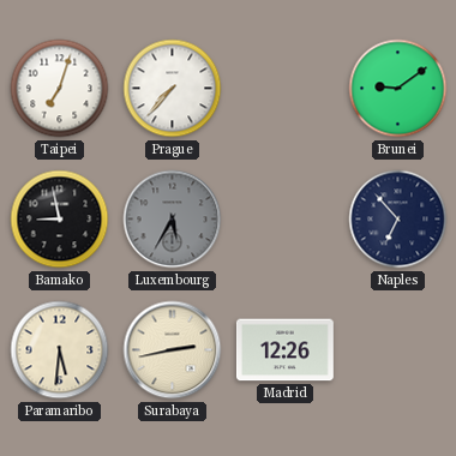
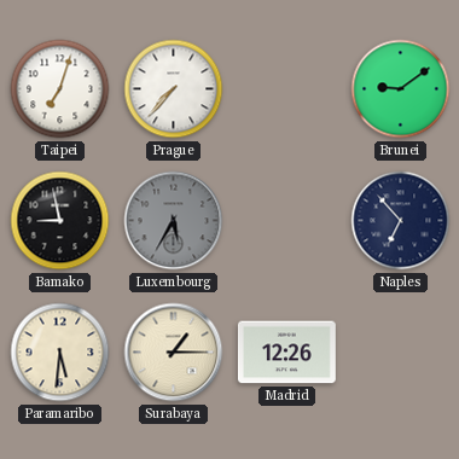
Surabaya: 2:43 -> 1:15
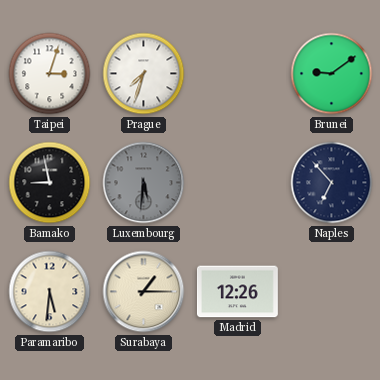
Taipei: 7:03 -> 3:03
Prague: 7:37 -> 7:33
Luxembourg: 5:35 -> 5:31
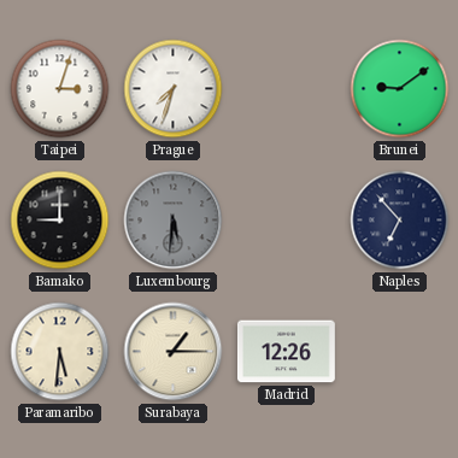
Bamako: 8:58 -> 9:00
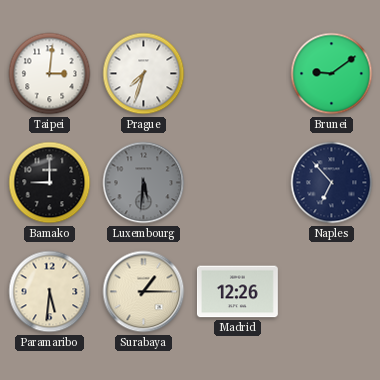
Taipei: 3:03 -> 3:01
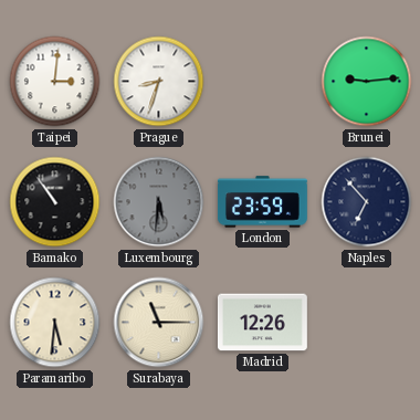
Prague: 7:33 -> 8:33
Brunei: 9:09 -> 9:14
Bamako: 9:00 -> 10:54
London: none -> 23:59
Surabaya: 1:15 -> 11:15
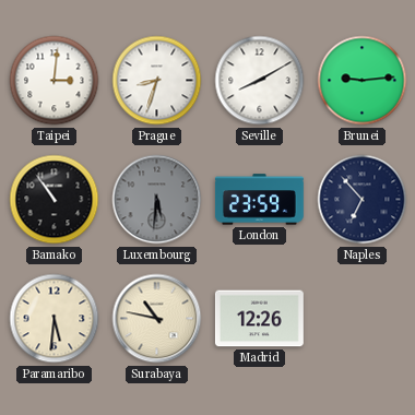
Seville: none -> 8:10
Surabaya: 11:15 -> 10:47
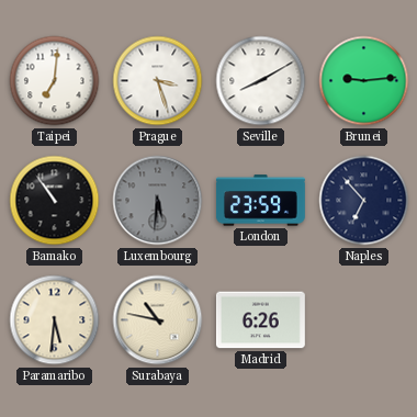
Taipei: 3:01 -> 7:01
Prague: 8:33 -> 3:27
Madrid: 12:26 -> 6:26
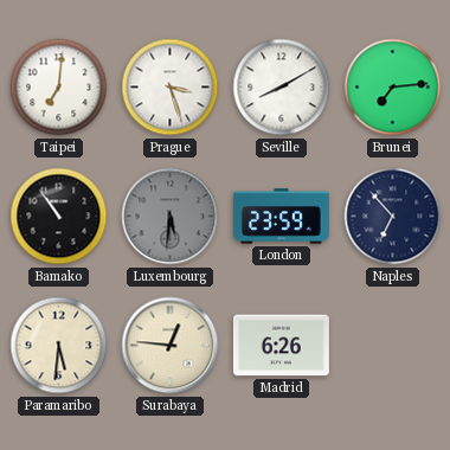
Brunei: 9:14 -> 7:14
Surabaya: 10:47 -> 12:46
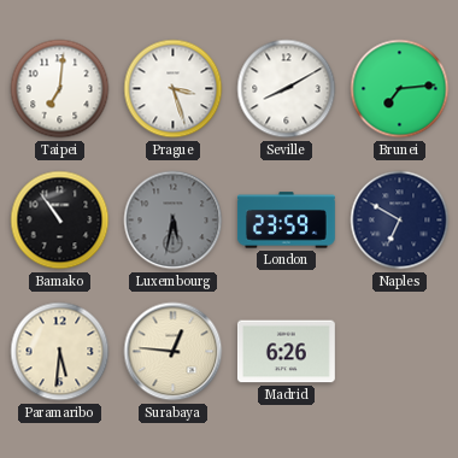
Luxembourg: 5:31 -> 5:32
Naples: 6:53 -> 6:50
